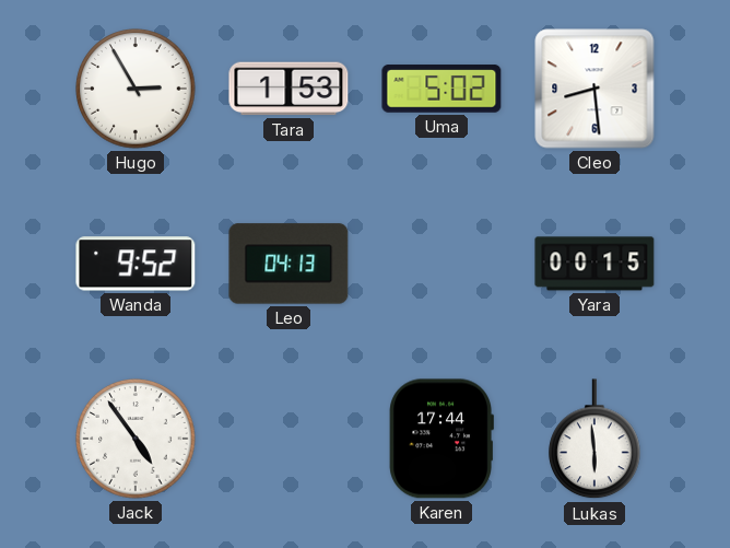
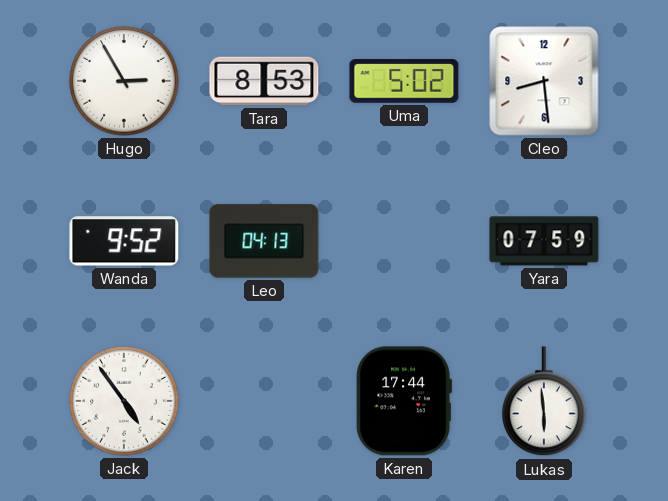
Tara: 1:53 -> 8:53
Yara: 00:15 -> 07:59
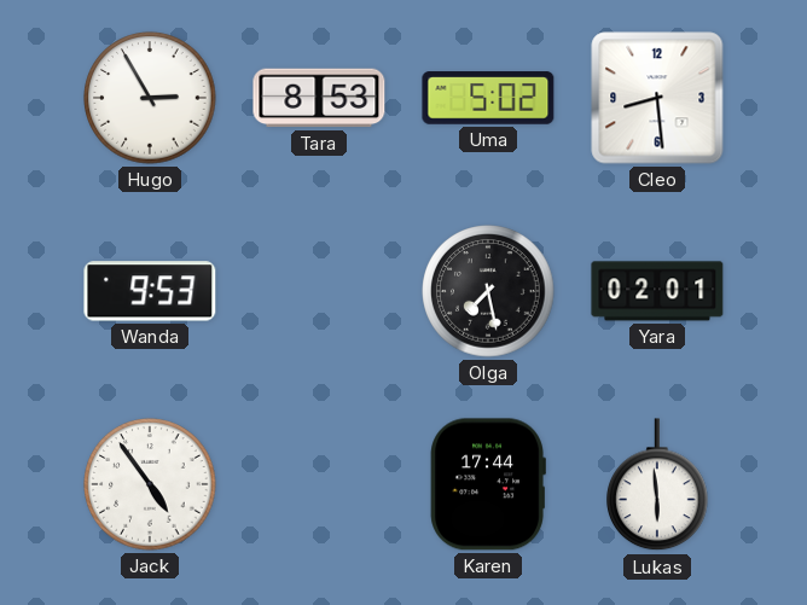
Wanda: 9:52 -> 9:53
Leo: 04:13 -> none
Olga: none -> 7:28
Yara: 07:59 -> 02:01
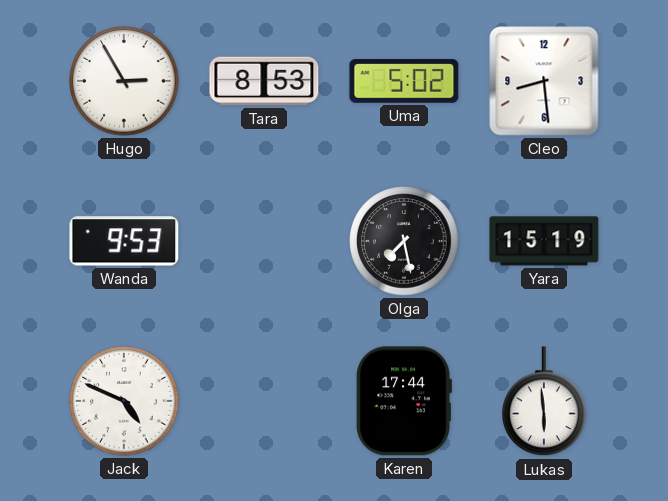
Yara: 02:01 -> 15:19
Jack: 4:54 -> 4:49
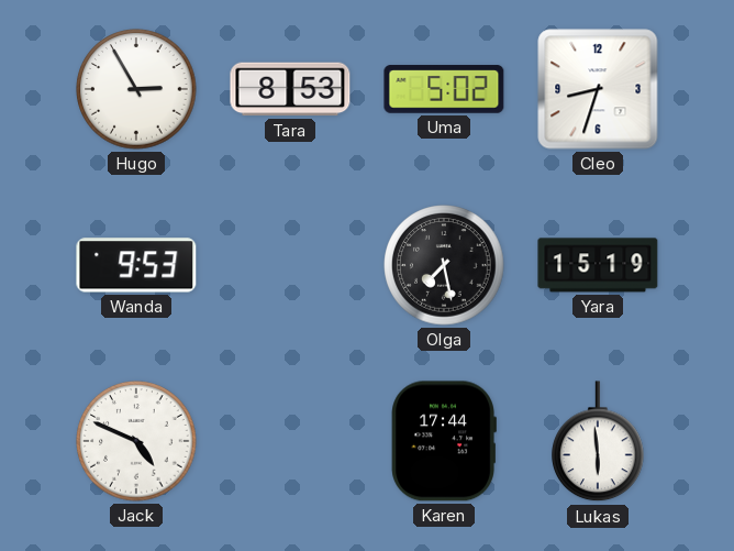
Cleo: 8:29 -> 8:33
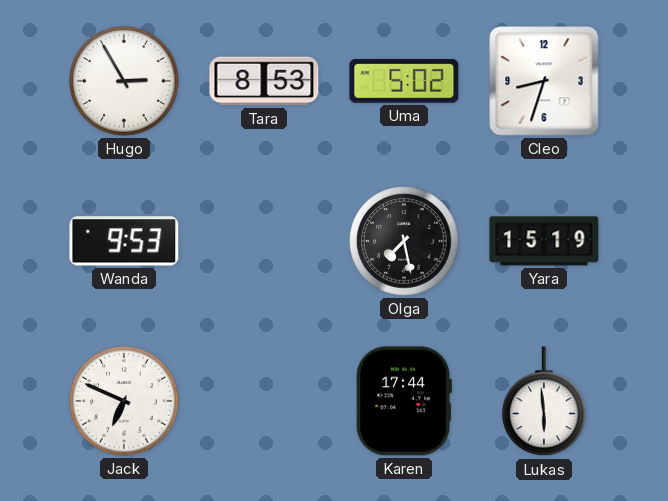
Jack: 4:49 -> 6:49
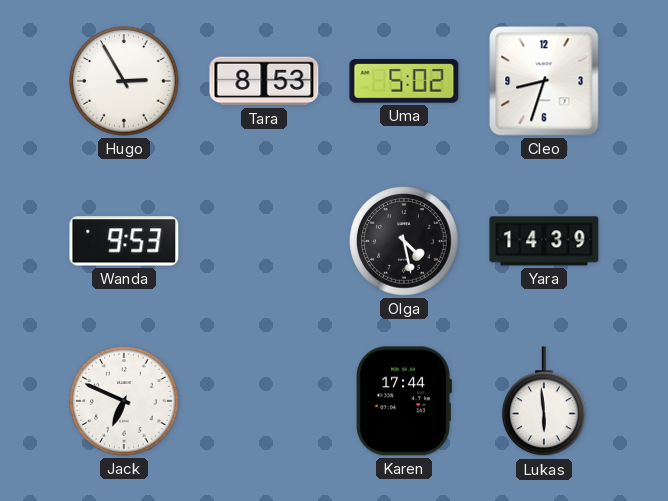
Olga: 7:28 -> 4:28
Yara: 15:19 -> 14:39
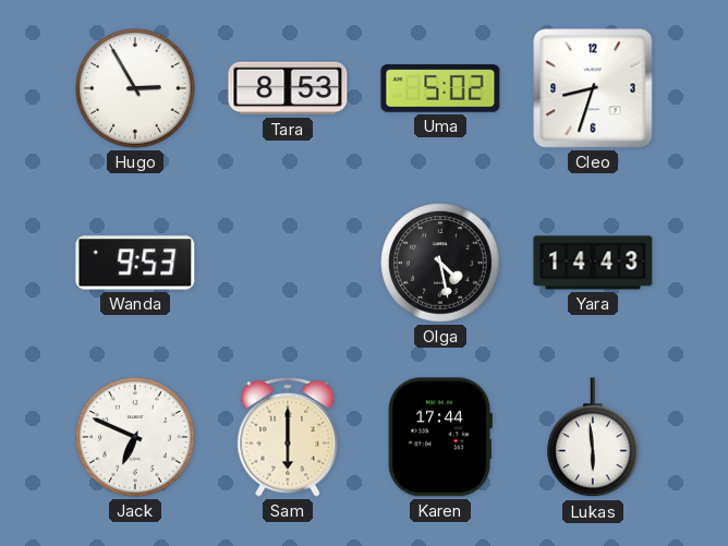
Yara: 14:39 -> 14:43
Sam: none -> 6:00
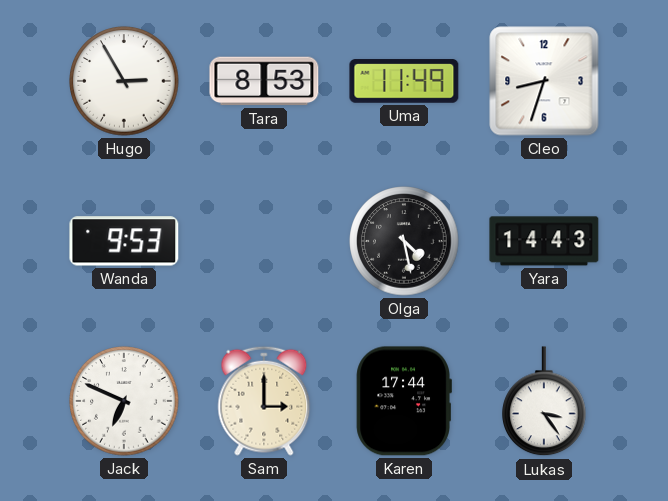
Uma: 5:02 -> 11:49
Sam: 6:00 -> 3:00
Lukas: 5:59 -> 3:24
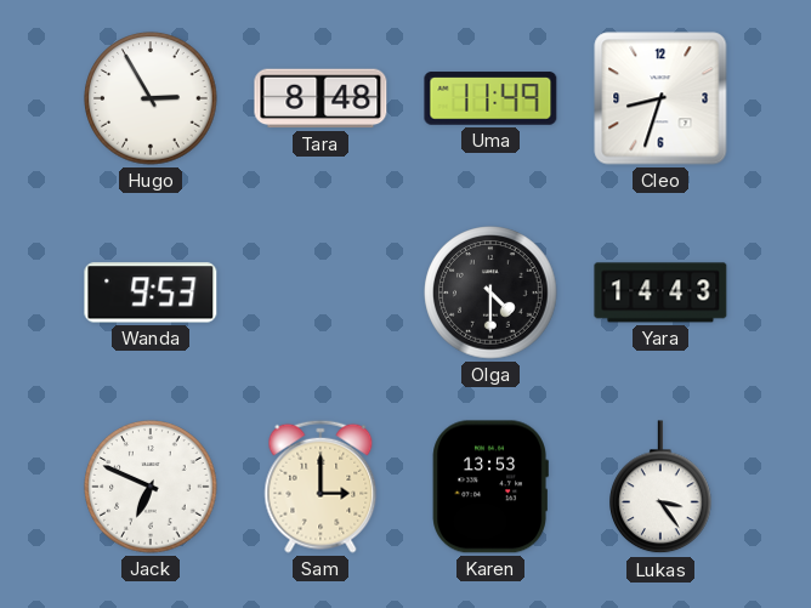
Tara: 8:53 -> 8:48
Olga: 4:28 -> 4:30
Karen: 17:44 -> 13:53
